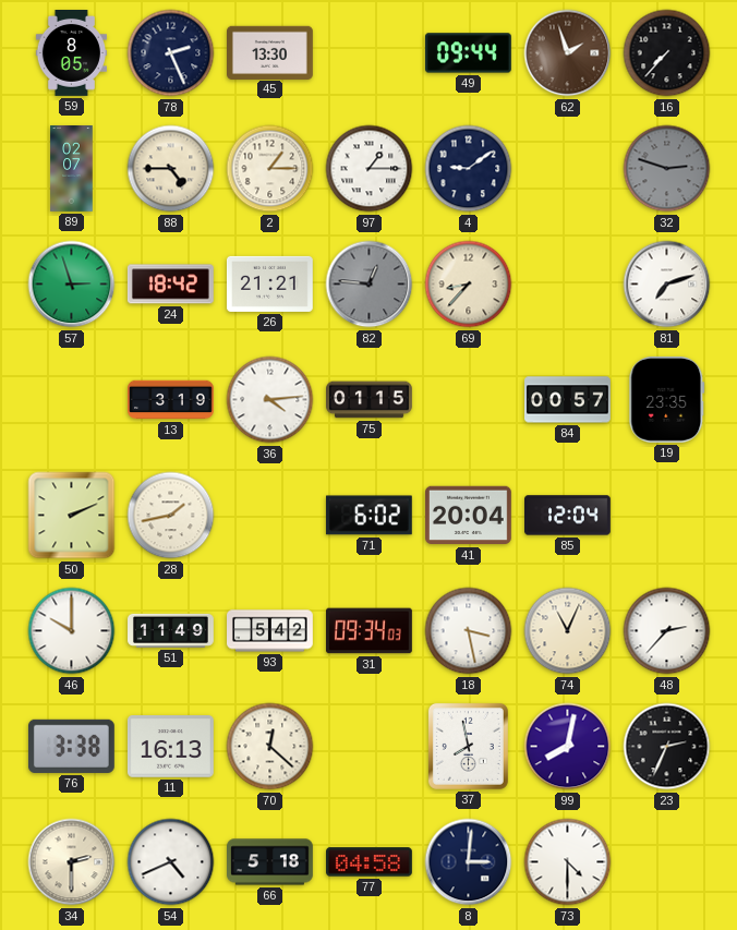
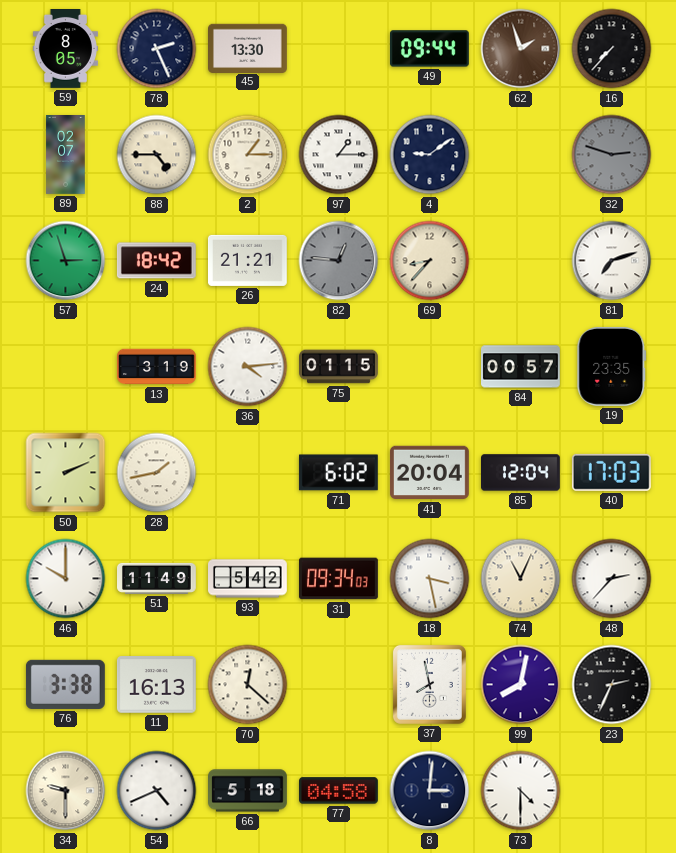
40: none -> 17:03
34: 2:30 -> 9:30
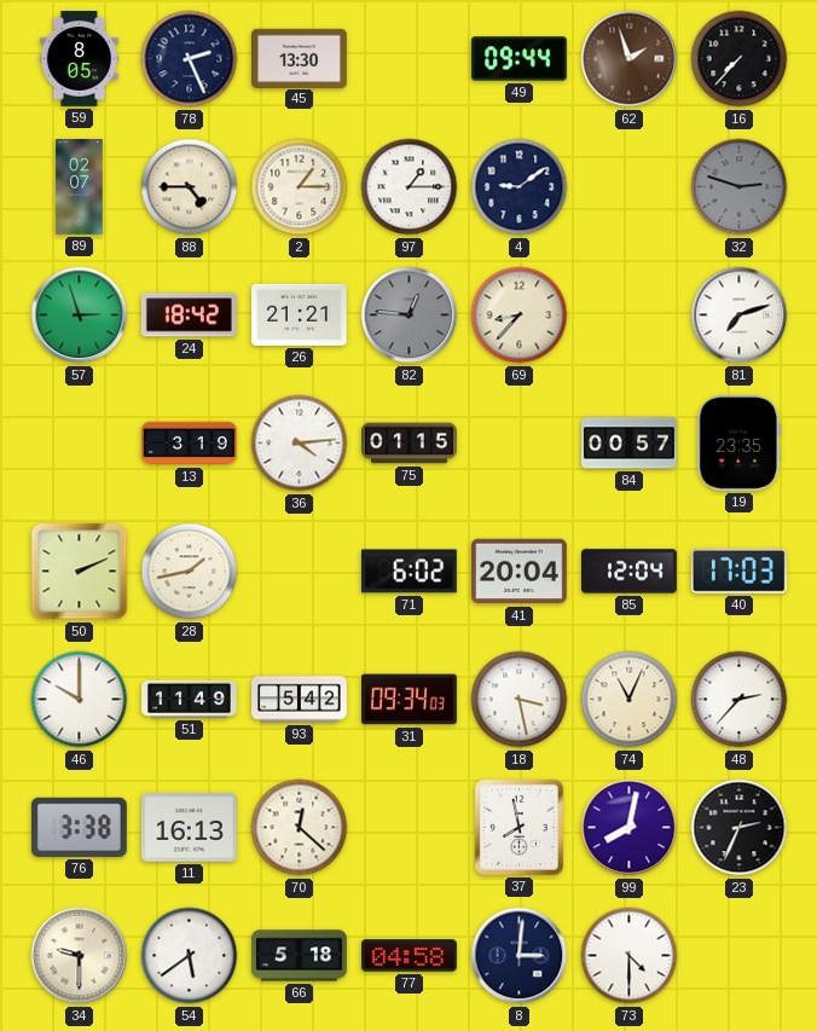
54: 4:41 -> 5:39
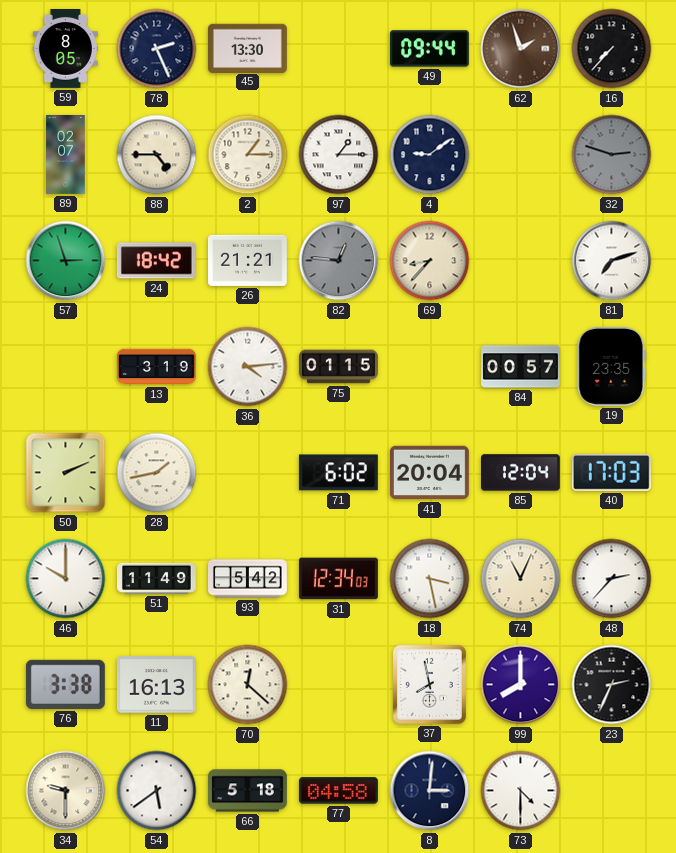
31: 09:34 -> 12:34
99: 8:02 -> 8:00
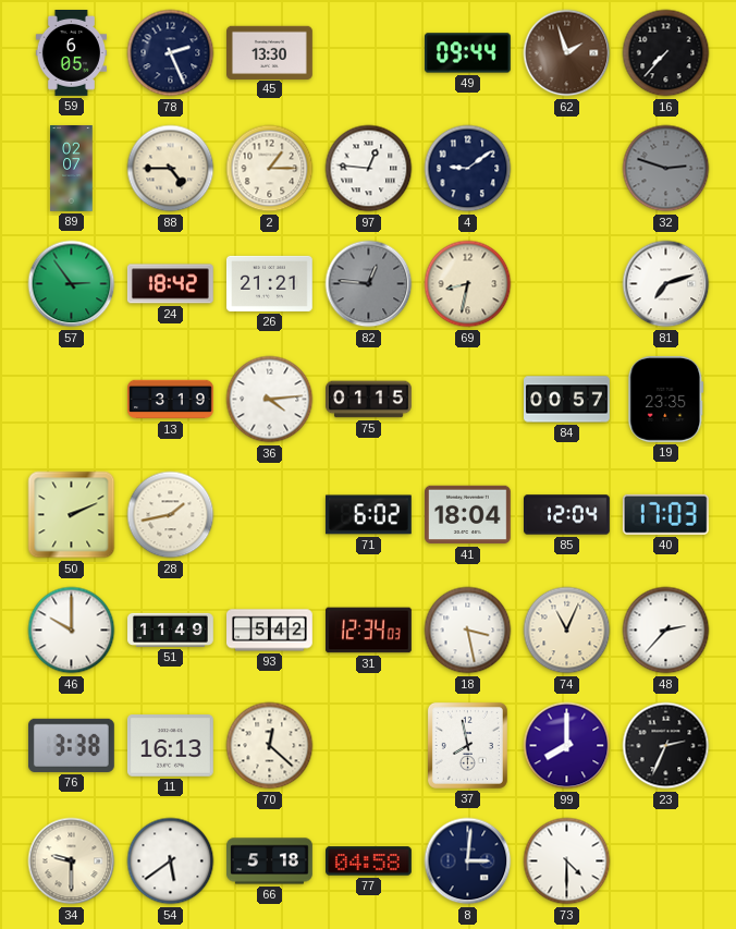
59: 8:05 -> 6:05
97: 1:15 -> 12:46
57: 2:57 -> 2:54
69: 8:37 -> 8:32
41: 20:04 -> 18:04
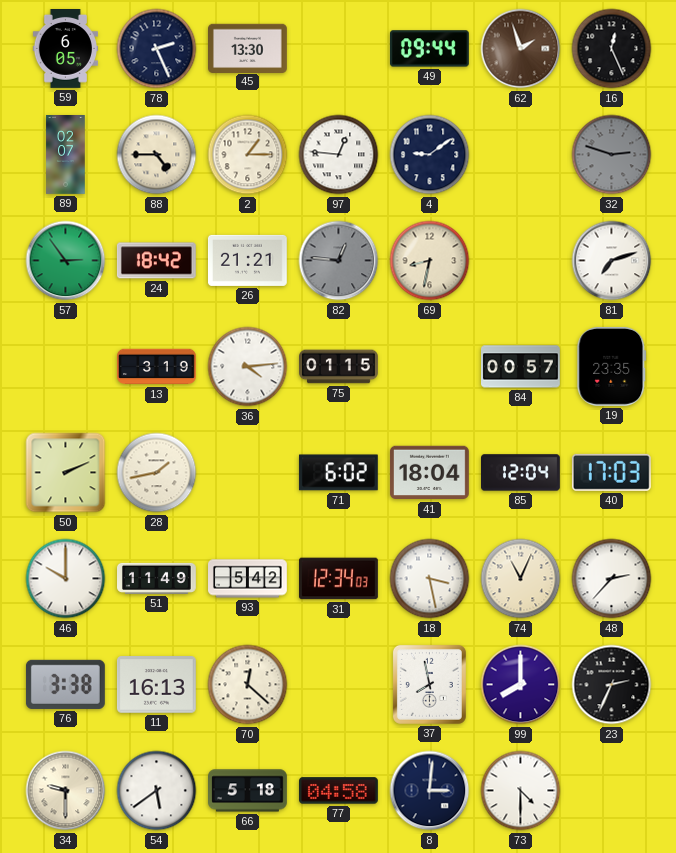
16: 7:37 -> 12:26
